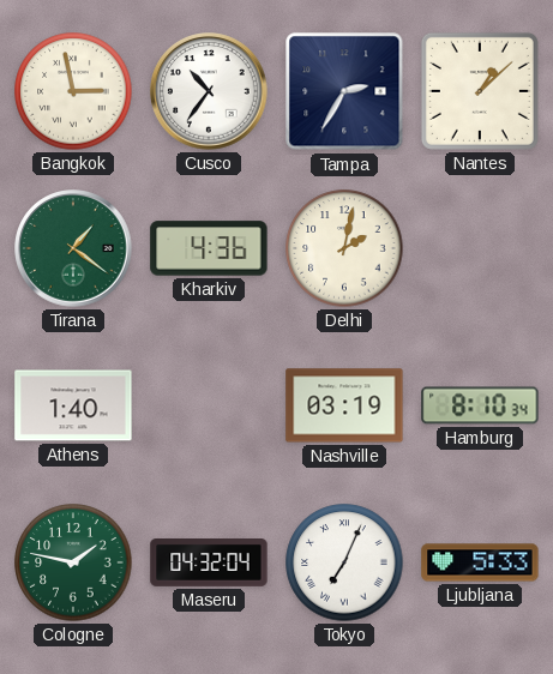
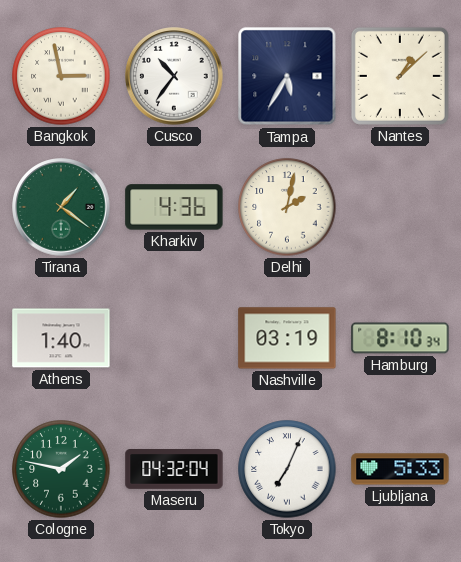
Tampa: 2:35 -> 5:35
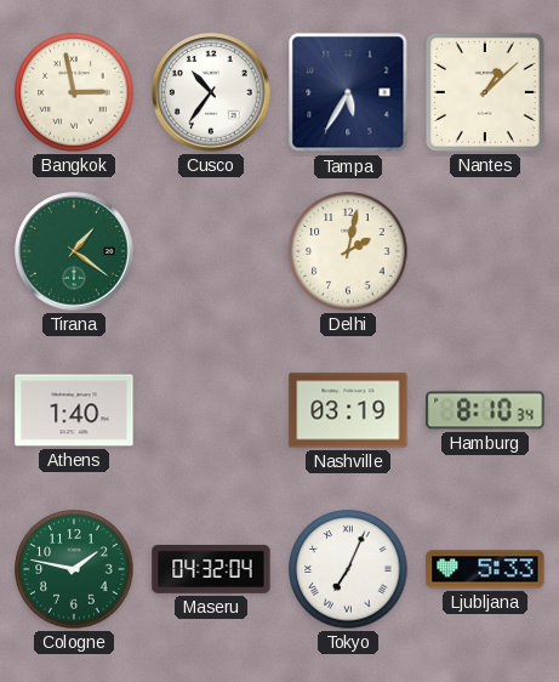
Kharkiv: 4:36 -> none
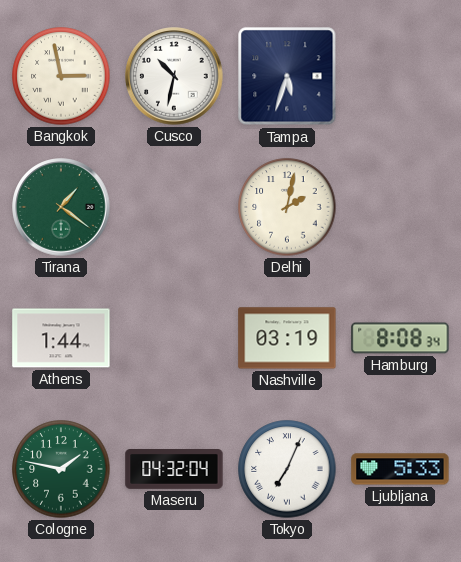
Cusco: 10:36 -> 10:32
Tampa: 5:35 -> 5:33
Nantes: 1:08 -> none
Athens: 1:40 -> 1:44
Hamburg: 8:10 -> 8:08
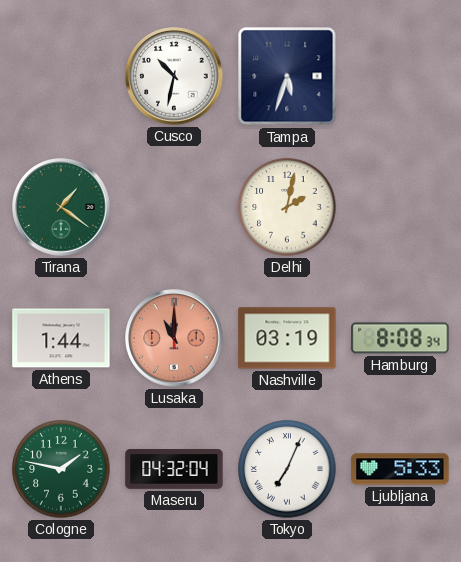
Bangkok: 2:58 -> none
Lusaka: none -> 11:00
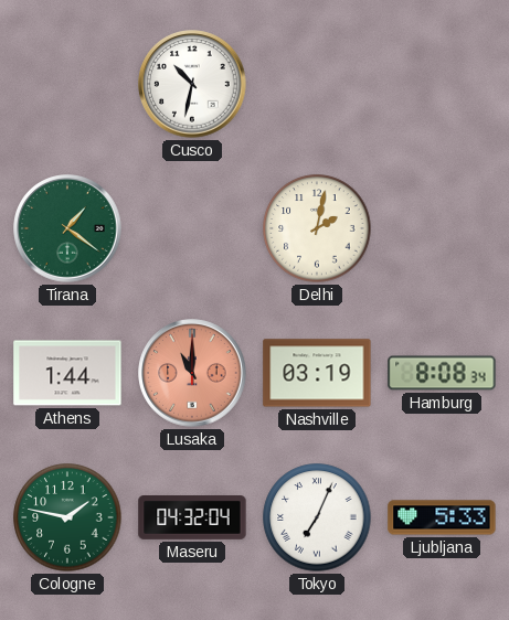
Tampa: 5:33 -> none
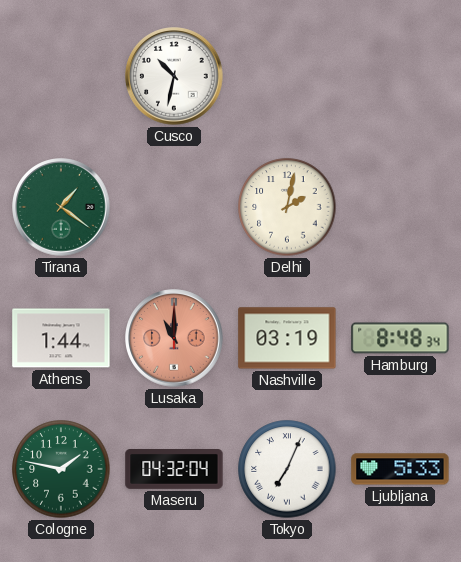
Hamburg: 8:08 -> 8:48
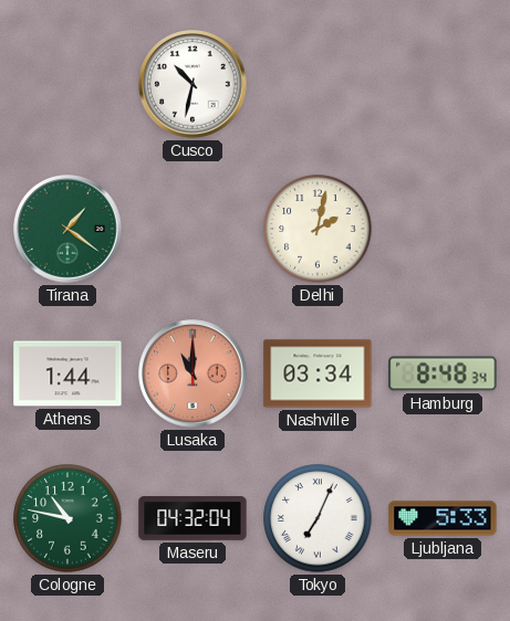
Nashville: 03:19 -> 03:34
Cologne: 1:47 -> 10:47
